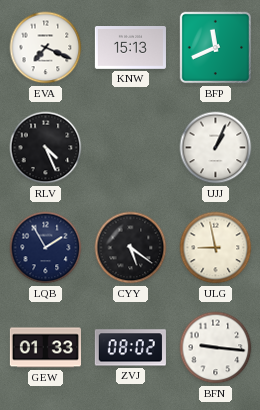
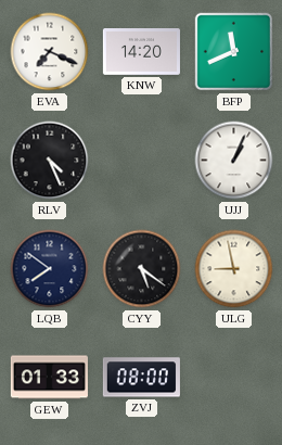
KNW: 15:13 -> 14:20
LQB: 1:55 -> 7:51
ZVJ: 08:02 -> 08:00
BFN: 9:16 -> none
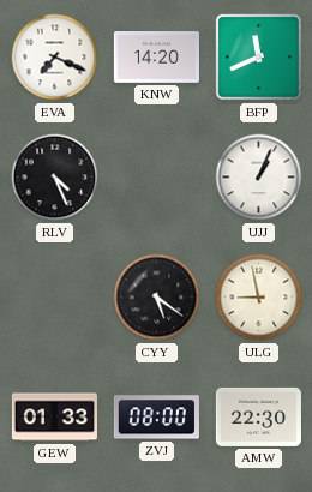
LQB: 7:51 -> none
AMW: none -> 22:30
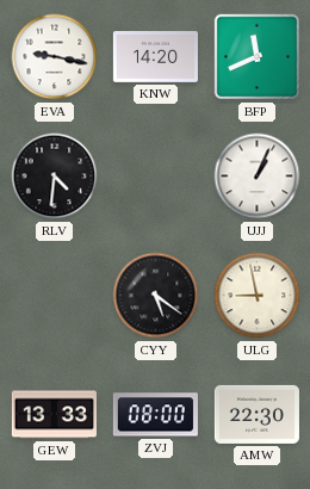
EVA: 7:19 -> 9:17
RLV: 4:26 -> 4:31
GEW: 01:33 -> 13:33
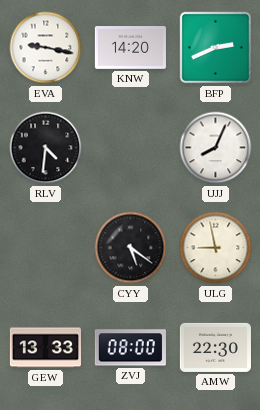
BFP: 11:41 -> 2:41
UJJ: 1:04 -> 8:04
